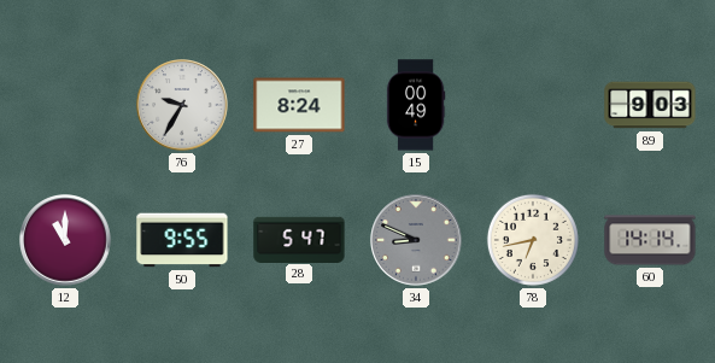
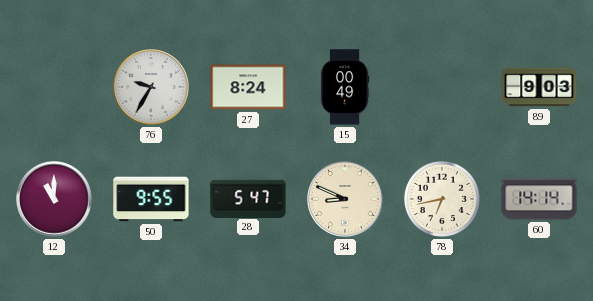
34 dial: grey -> cream
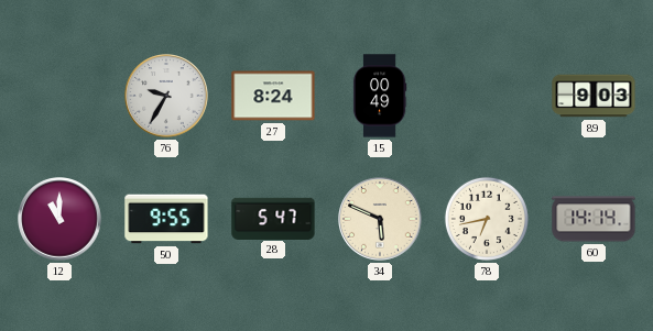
34: 8:49 -> 5:49
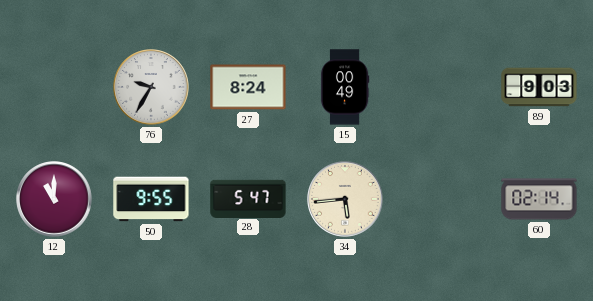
34: 5:49 -> 5:44
78: 6:43 -> none
60: 14:14 -> 02:14
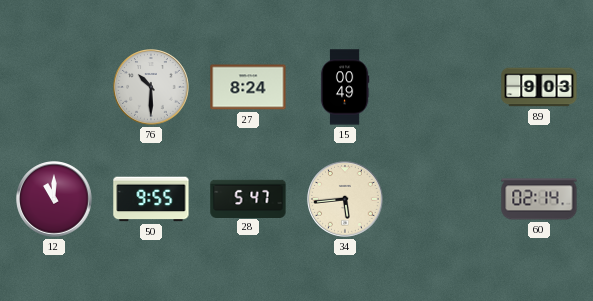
76: 9:35 -> 10:30
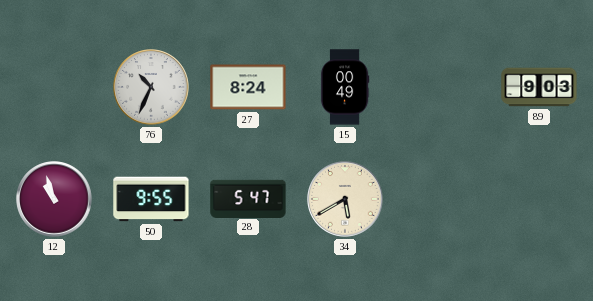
76: 10:30 -> 10:34
12: 11:00 -> 10:57
34: 5:44 -> 5:40
60: 02:14 -> none
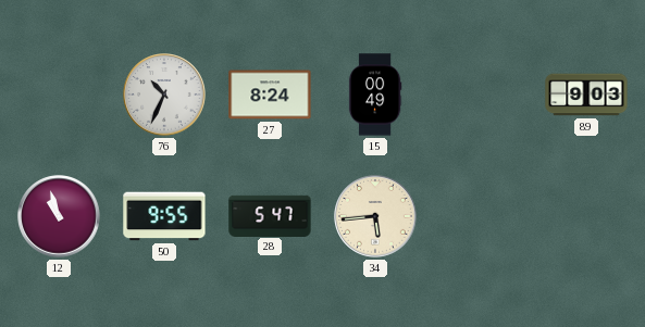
34: 5:40 -> 5:44
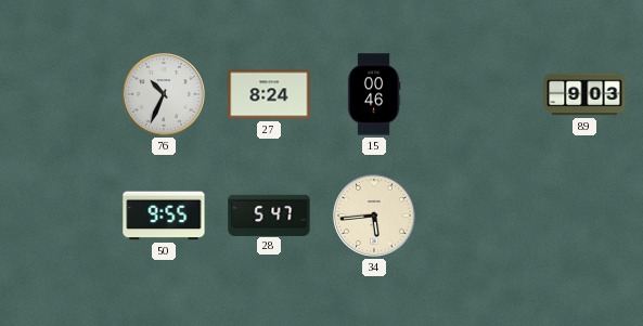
15: 00:49 -> 00:46
12: 10:57 -> none
